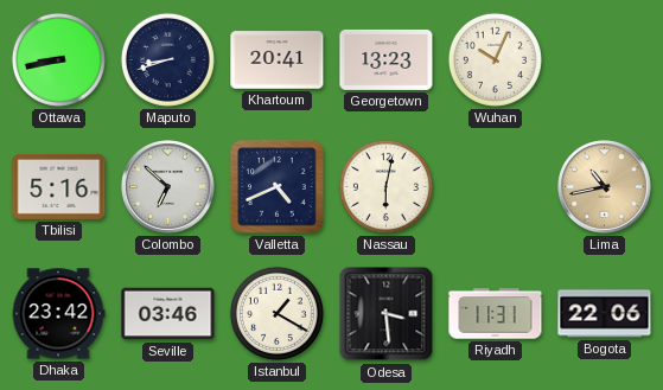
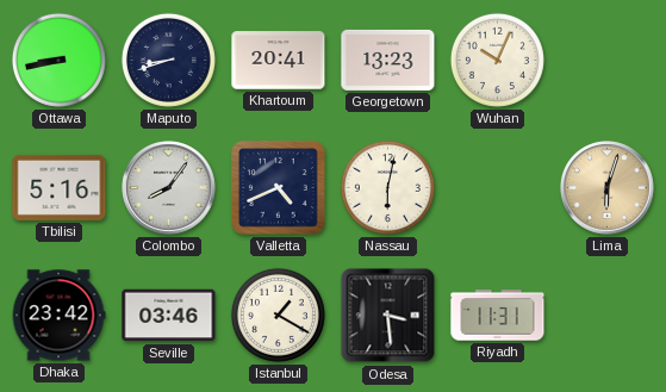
Colombo: 6:52 -> 8:06
Lima: 10:43 -> 6:03
Bogota: 22:06 -> none
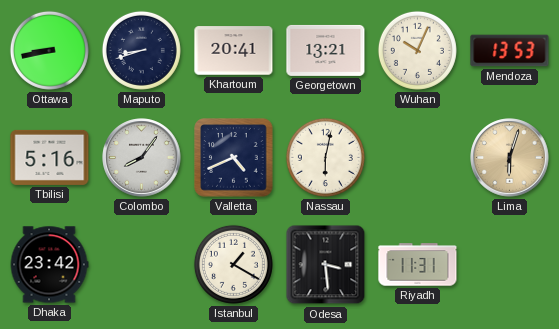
Georgetown: 13:23 -> 13:21
Mendoza: none -> 13:53
Seville: 03:46 -> none
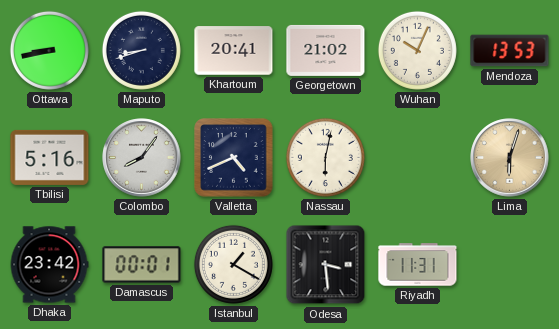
Georgetown: 13:21 -> 21:02
Damascus: none -> 00:01
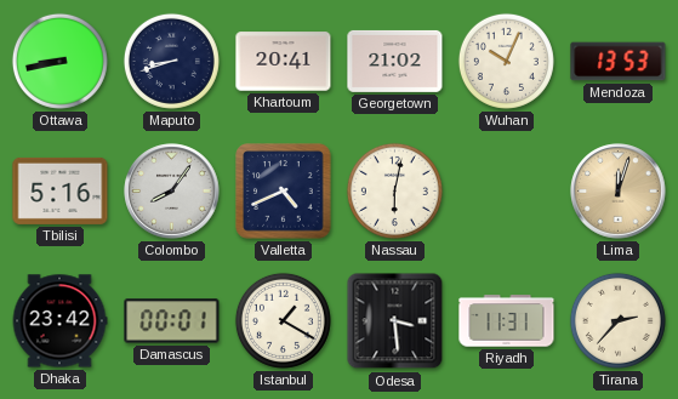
Lima: 6:03 -> 12:03
Tirana: none -> 2:37
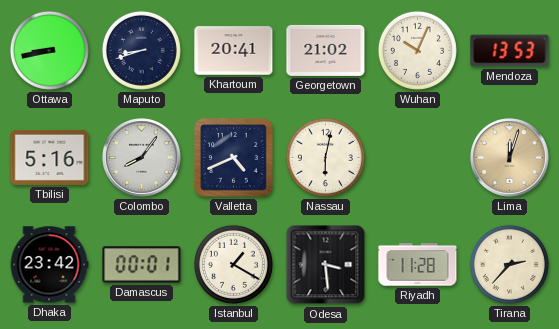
Riyadh: 11:31 -> 11:28
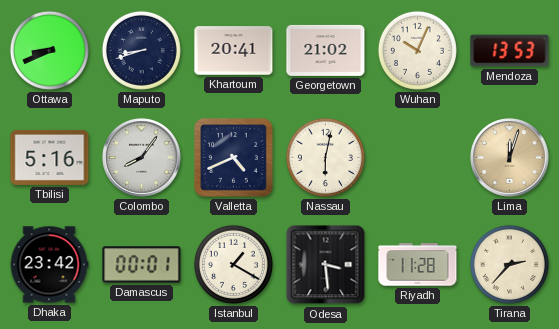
Ottawa: 8:43 -> 8:41
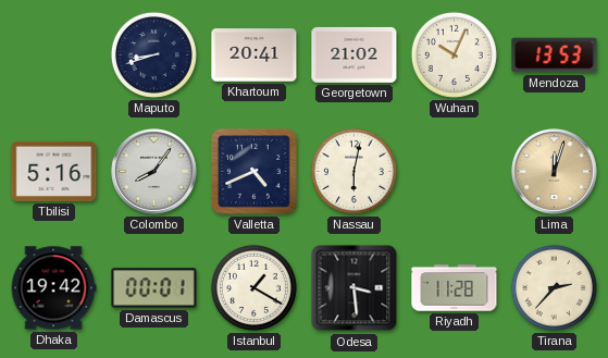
Ottawa: 8:41 -> none
Dhaka: 23:42 -> 19:42
